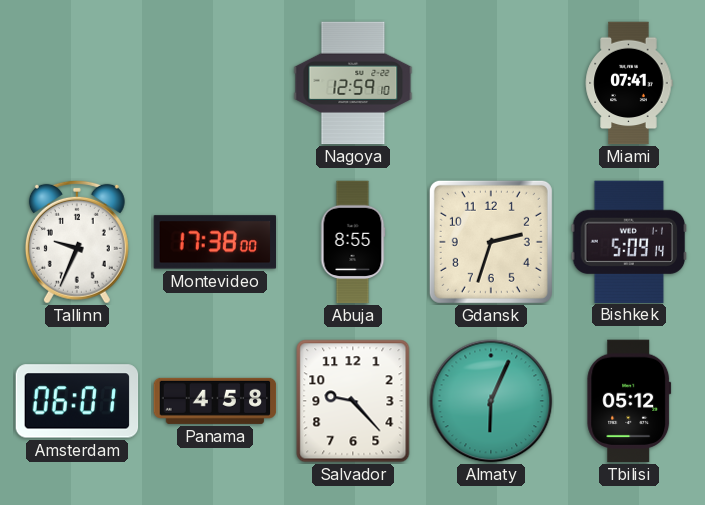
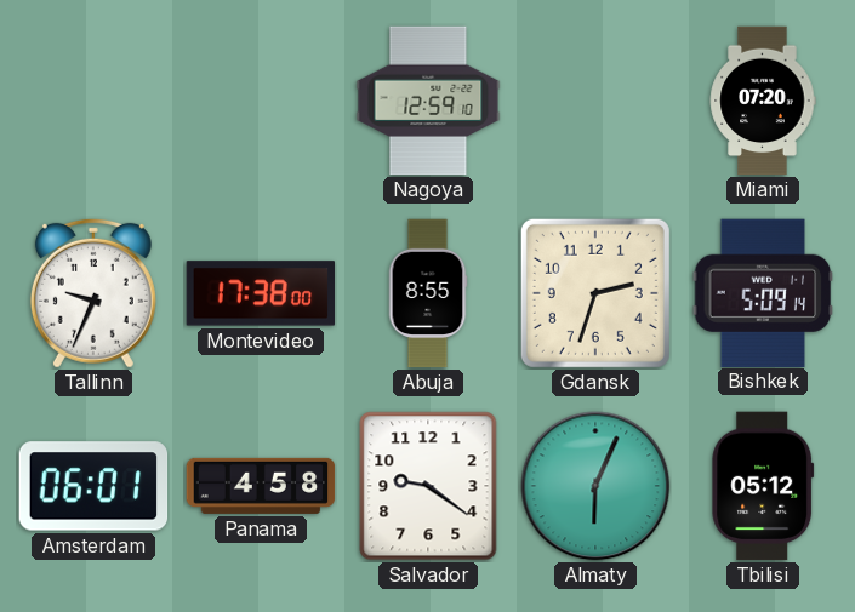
Miami: 07:41 -> 07:20
Salvador: 9:23 -> 9:21
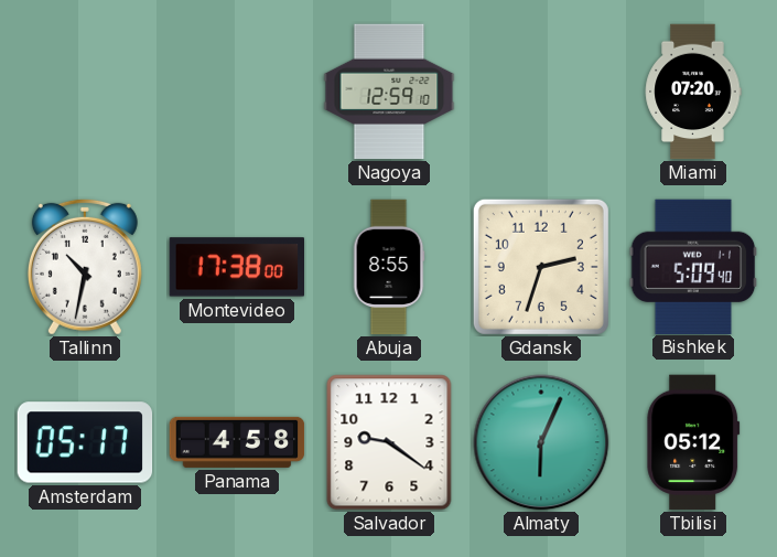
Tallinn: 9:34 -> 10:32
Bishkek: 5:09:14 -> 5:09:40
Amsterdam: 06:01 -> 05:17
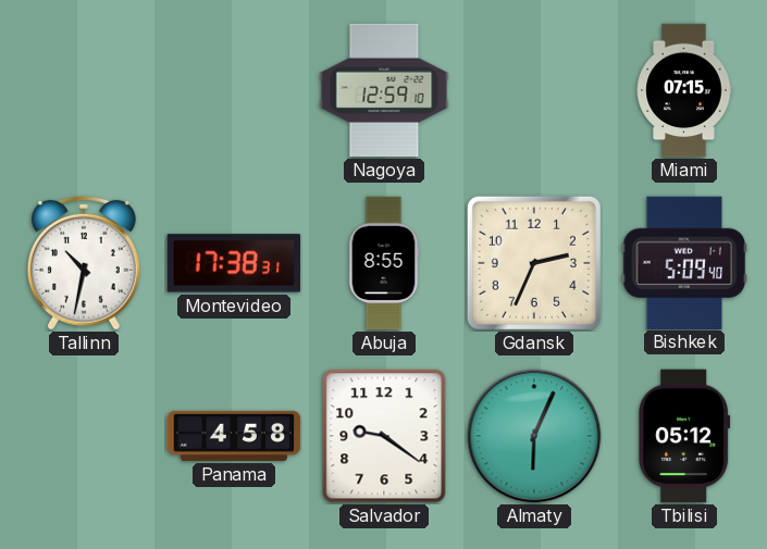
Miami: 07:20 -> 07:15
Montevideo: 17:38:00 -> 17:38:31
Gdansk: 2:33 -> 2:34
Amsterdam: 05:17 -> none
